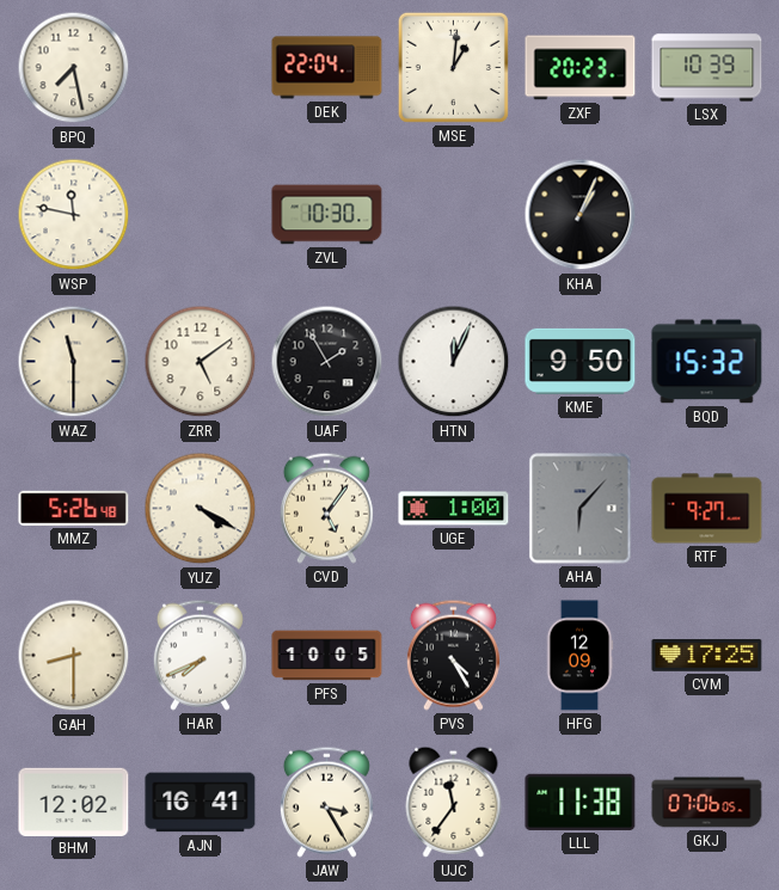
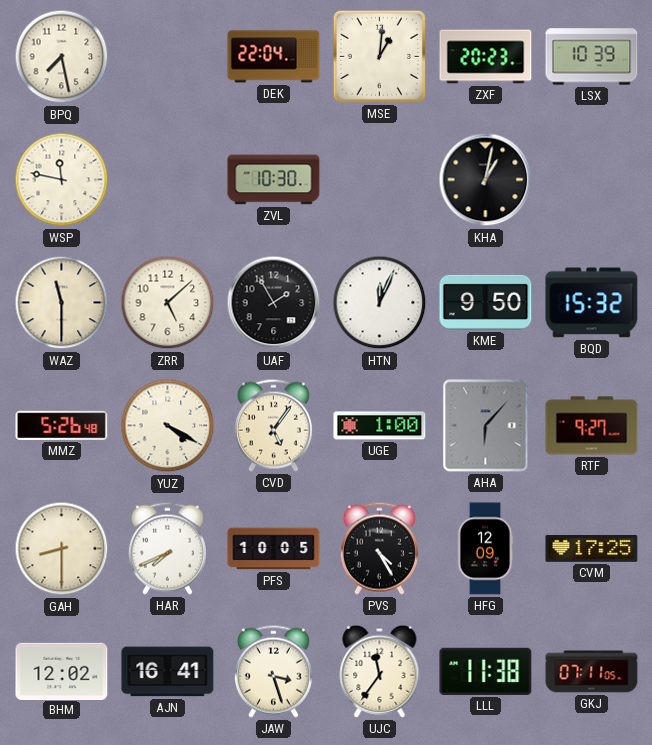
KHA: 1:04 -> 1:02
ZRR: 5:09 -> 5:08
JAW: 3:25 -> 3:27
GKJ: 07:06 -> 07:11
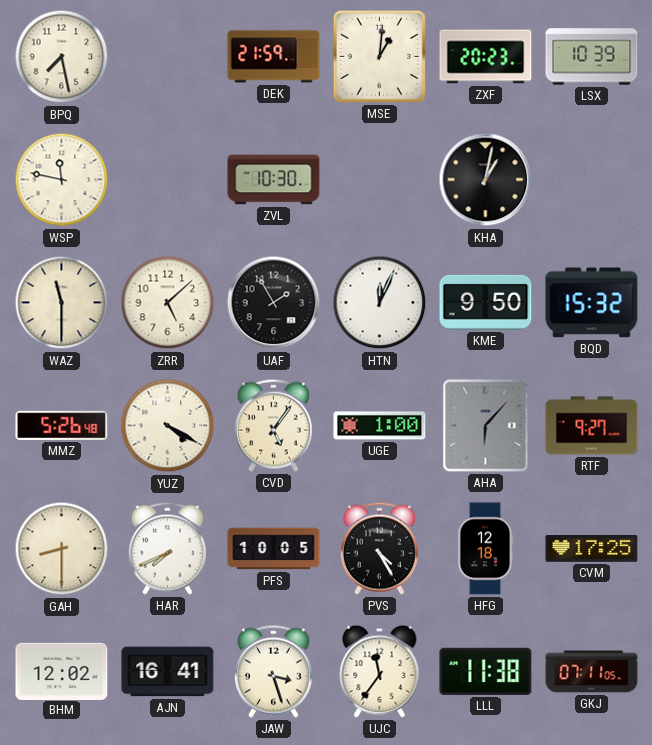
DEK: 22:04 -> 21:59
HFG: 12:09 -> 12:18
